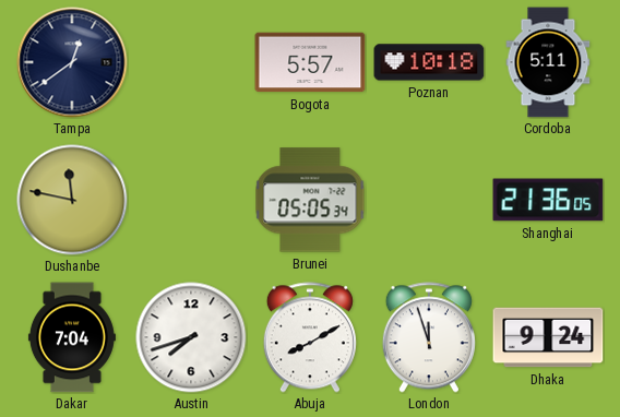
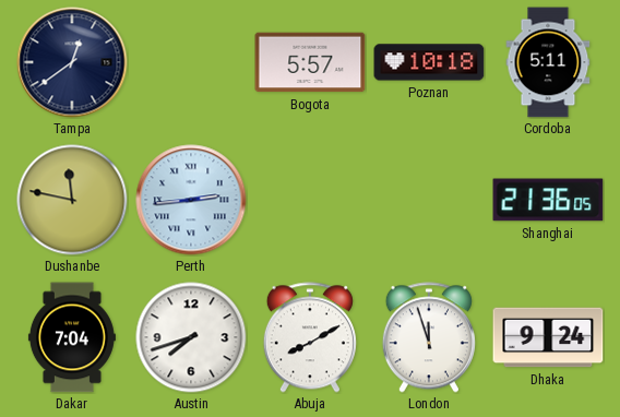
Perth: none -> 2:44
Brunei: 05:05 -> none
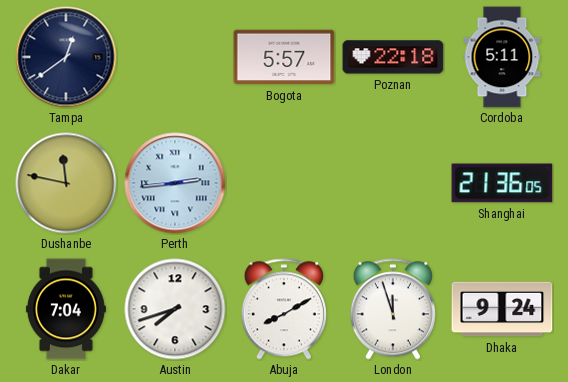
Poznan: 10:18 -> 22:18
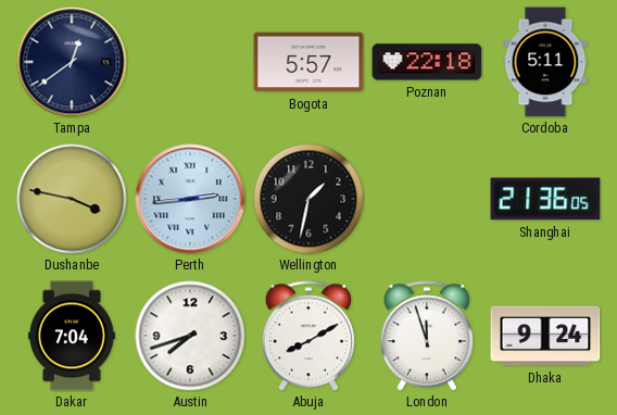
Dushanbe: 11:47 -> 3:47
Wellington: none -> 1:32
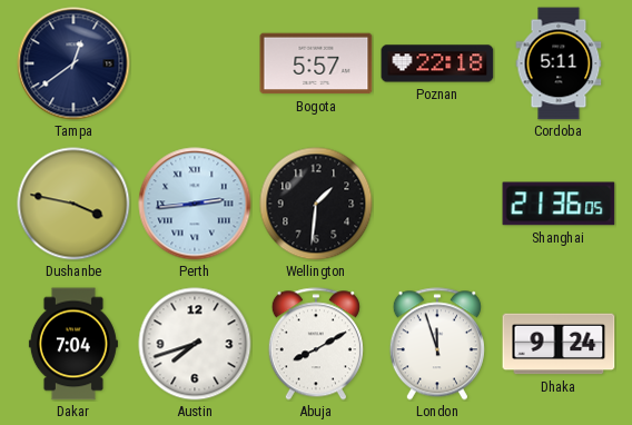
Wellington: 1:32 -> 1:31
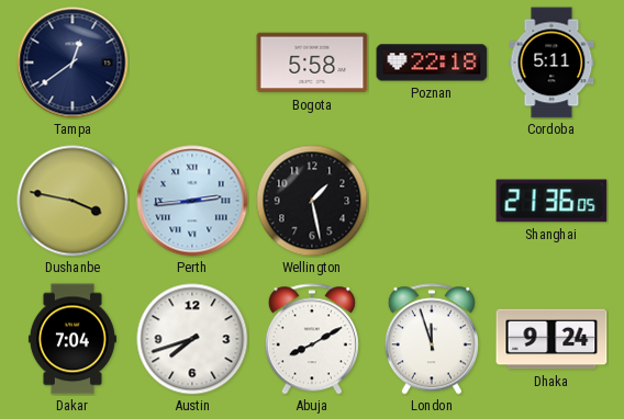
Bogota: 5:57 -> 5:58
Wellington: 1:31 -> 1:28
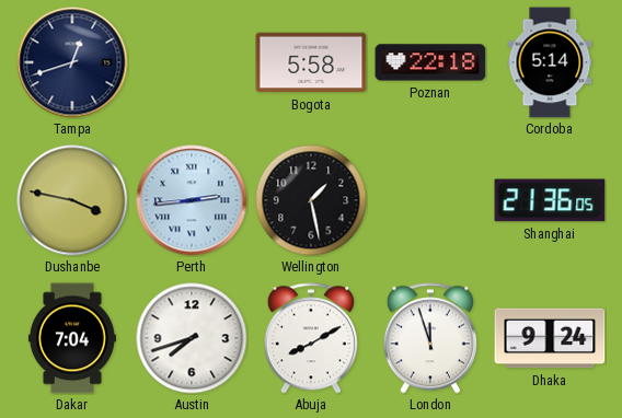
Tampa: 12:39 -> 12:42
Cordoba: 5:11 -> 5:14
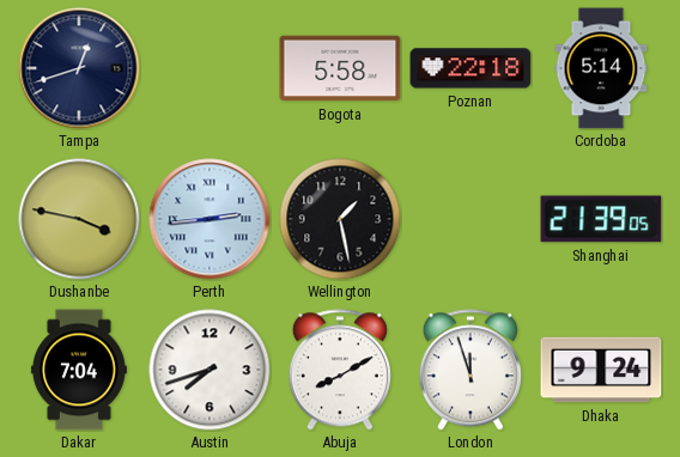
Shanghai: 21:36 -> 21:39
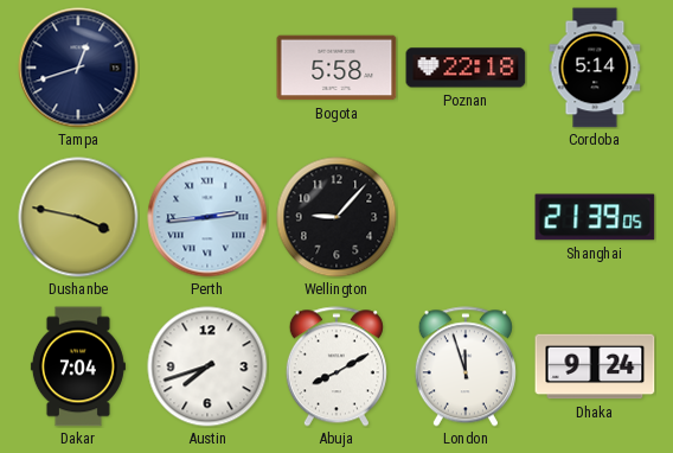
Wellington: 1:28 -> 9:07
